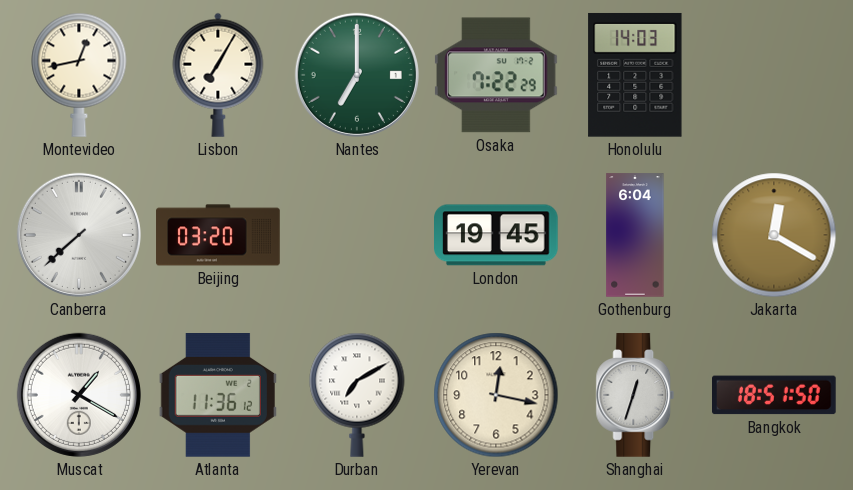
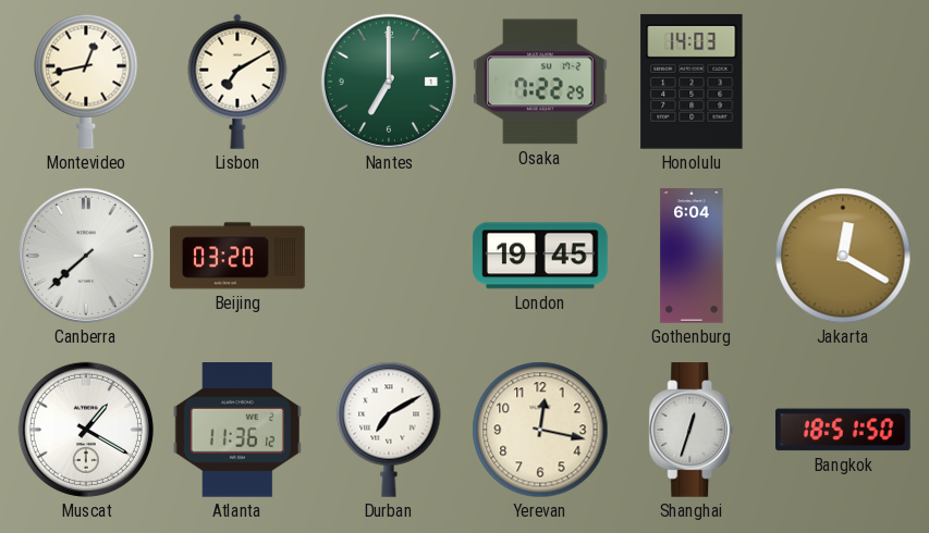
Lisbon: 7:05 -> 7:10
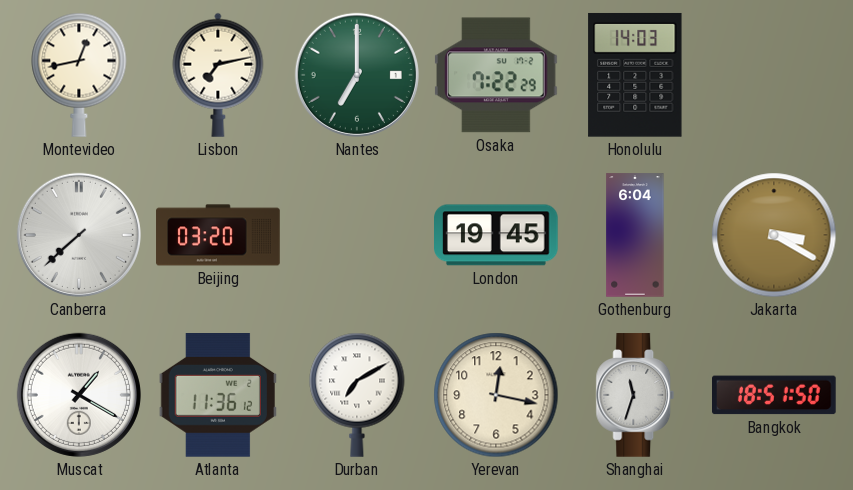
Lisbon: 7:10 -> 7:13
Jakarta: 12:20 -> 3:20
Shanghai: 12:33 -> 11:33
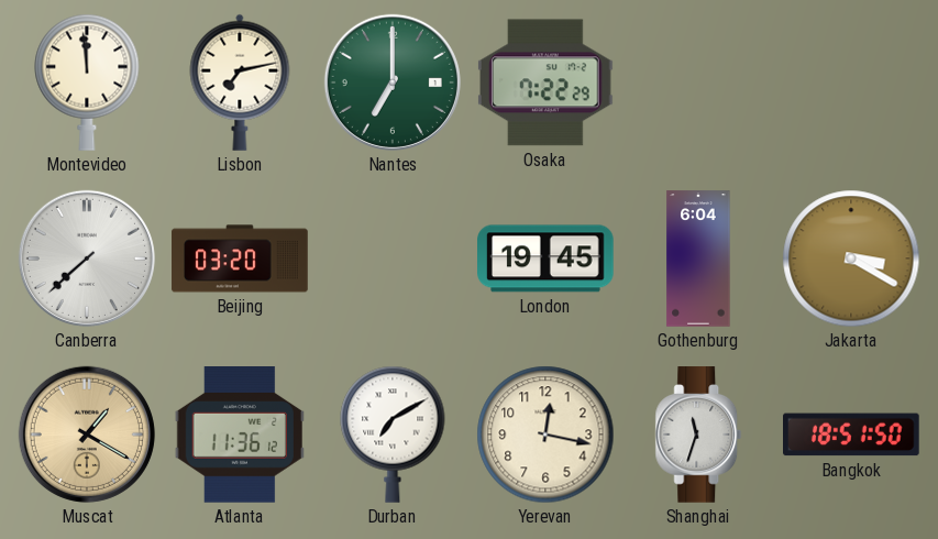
Montevideo: 12:43 -> 11:59
Honolulu: 14:03 -> none
Muscat dial: white -> champagne
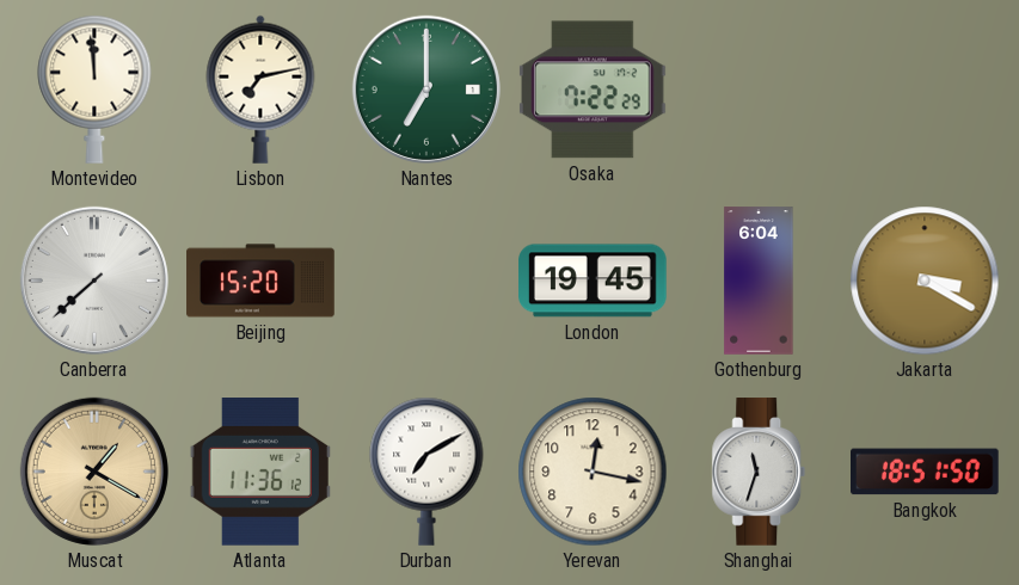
Beijing: 03:20 -> 15:20
